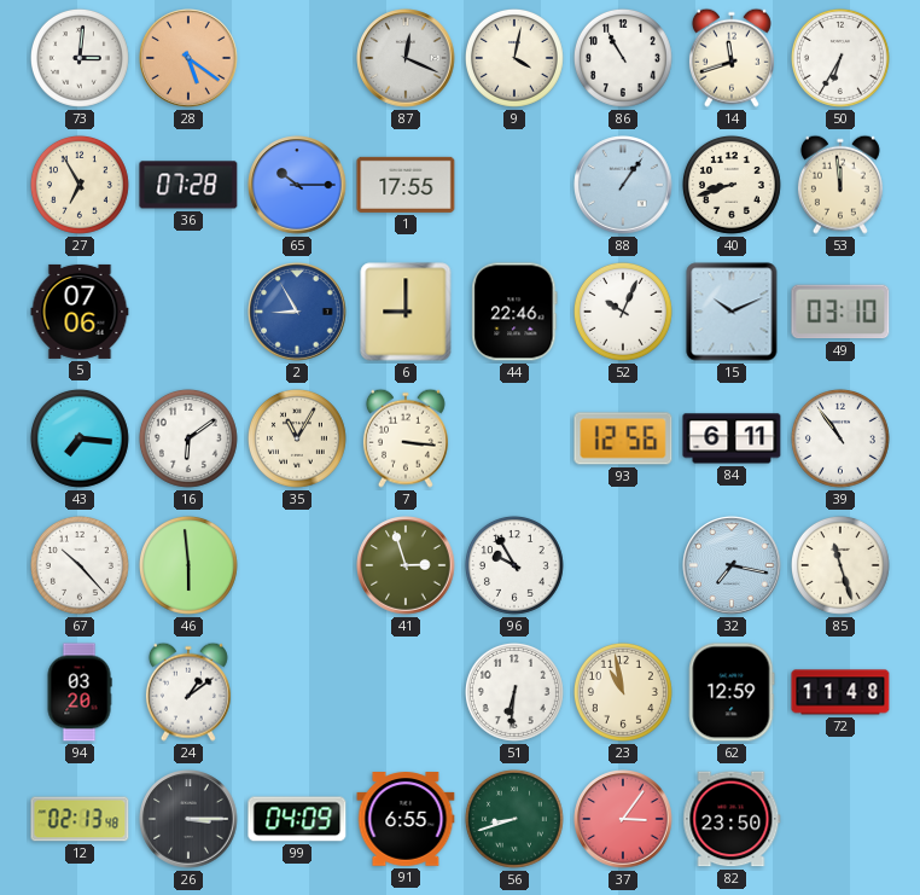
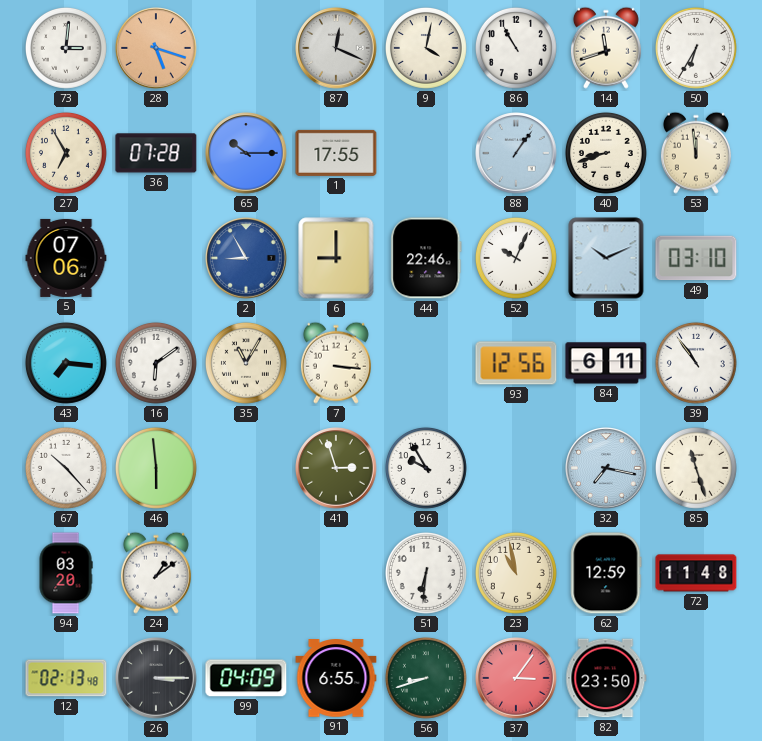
28: 5:21 -> 5:18
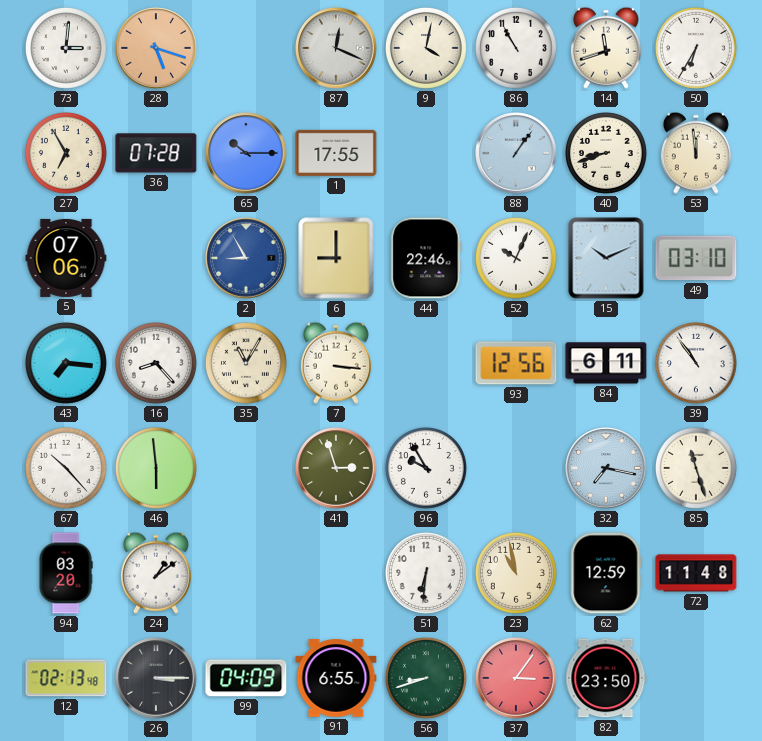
16: 6:09 -> 8:23
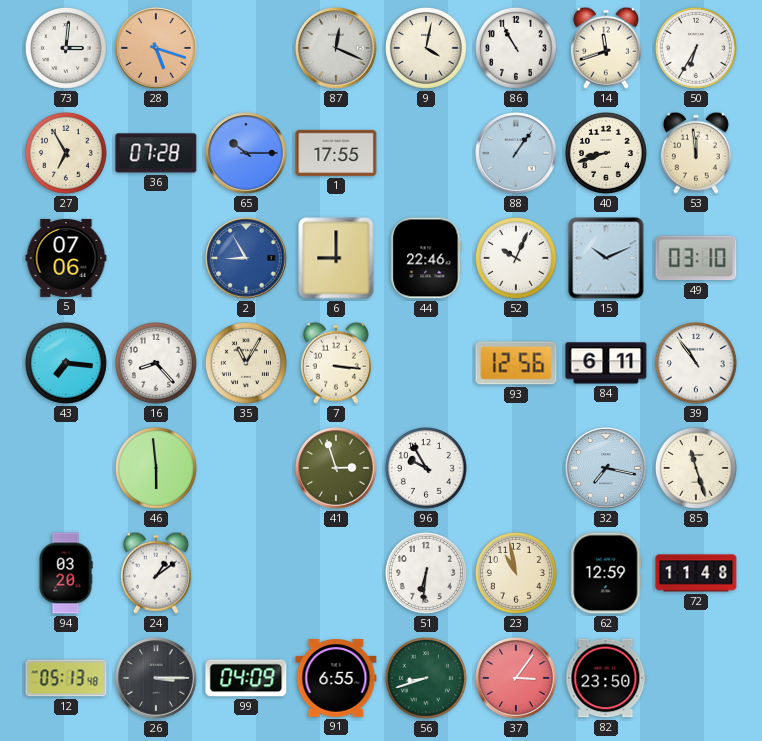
67: 10:23 -> none
12: 02:13 -> 05:13
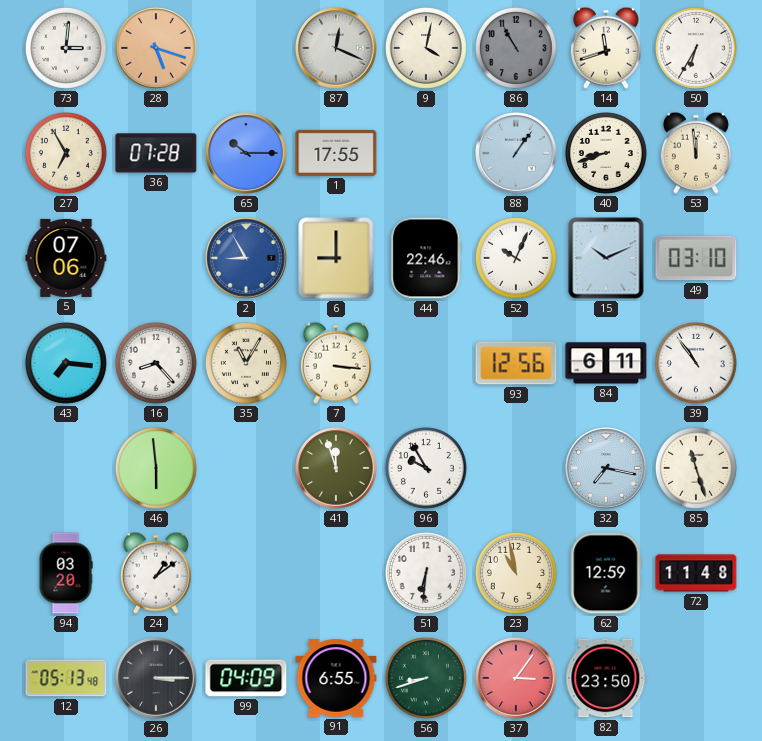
86 dial: white -> grey
41: 2:57 -> 11:57
